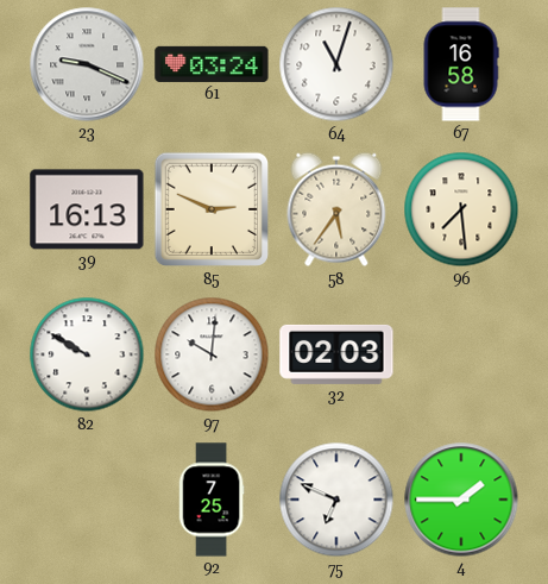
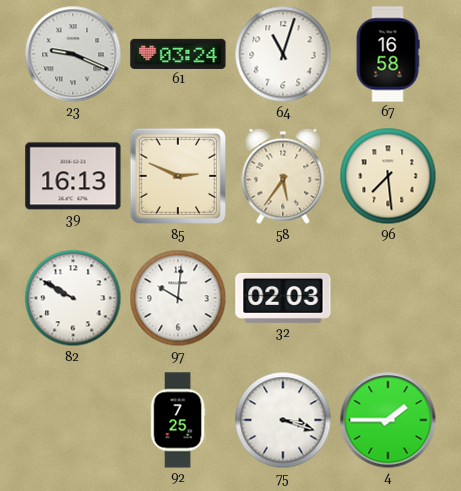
75: 6:49 -> 3:18
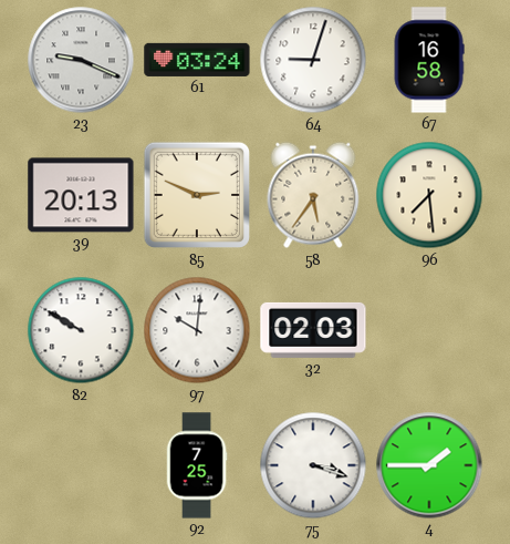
64: 11:03 -> 9:03
39: 16:13 -> 20:13
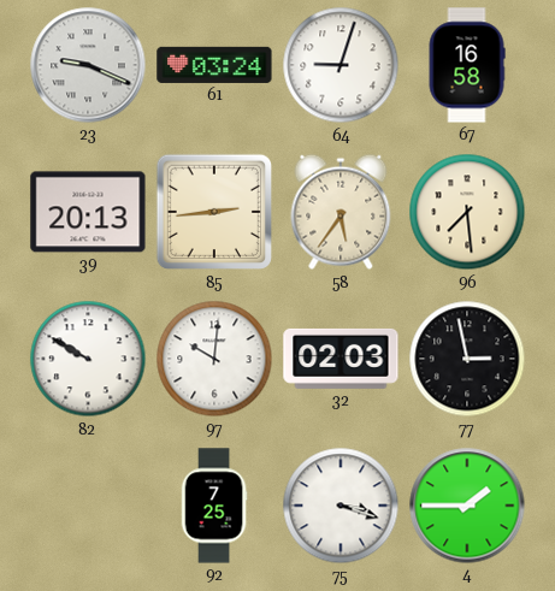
85: 2:49 -> 2:44
77: none -> 2:58
